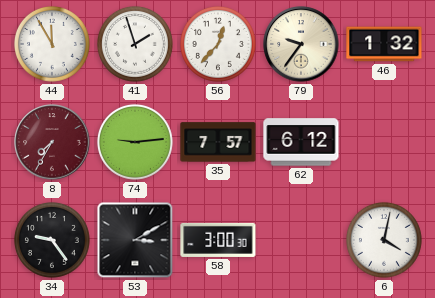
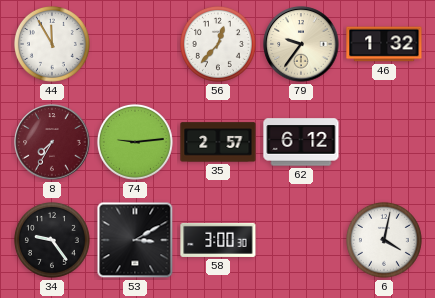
41: 1:57 -> none
35: 7:57 -> 2:57
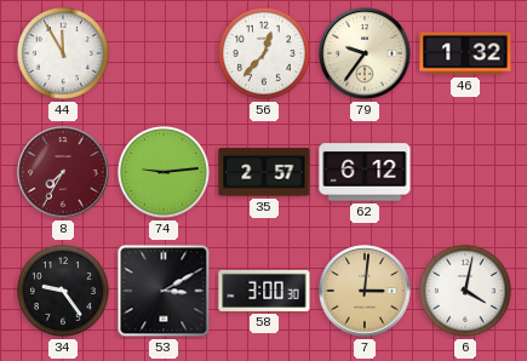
7: none -> 3:01
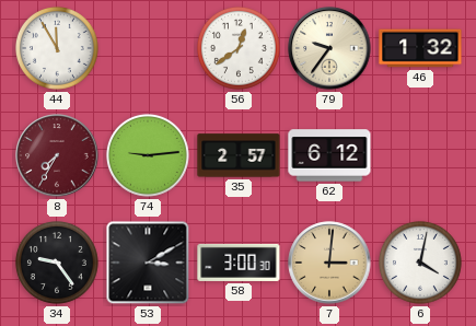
56: 12:37 -> 12:39
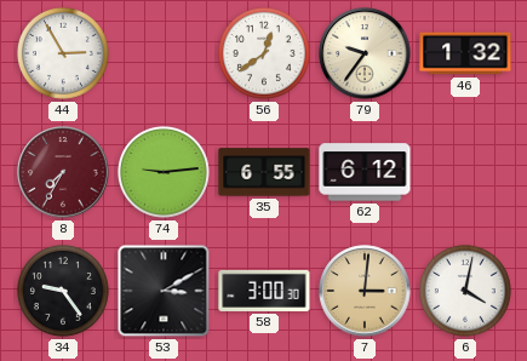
44: 11:55 -> 2:55
35: 2:57 -> 6:55
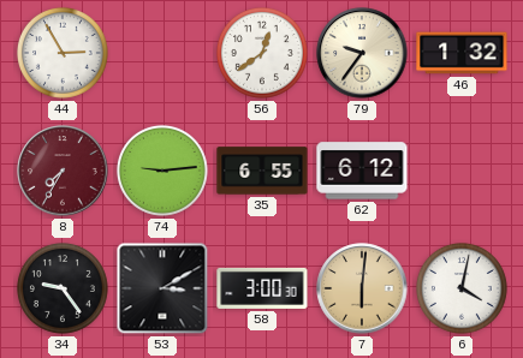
7: 3:01 -> 6:01
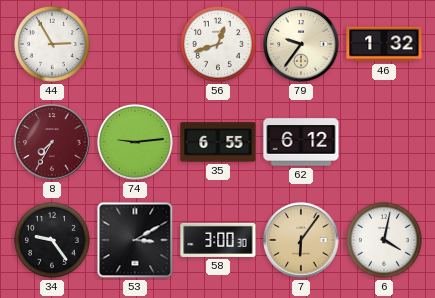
56: 12:39 -> 12:42
7: 6:01 -> 6:06
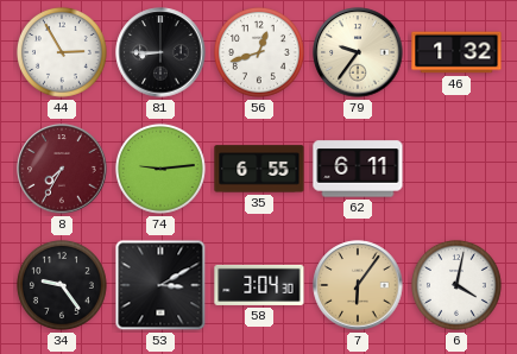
81: none -> 8:45
62: 6:12 -> 6:11
58: 3:00 -> 3:04
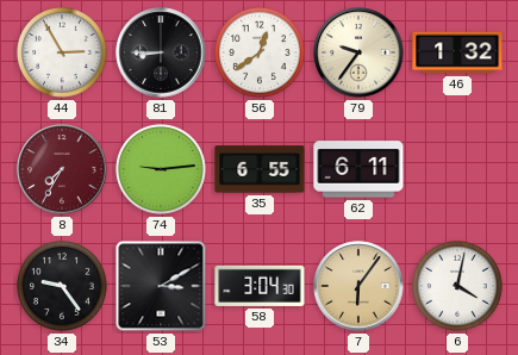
56: 12:42 -> 12:39
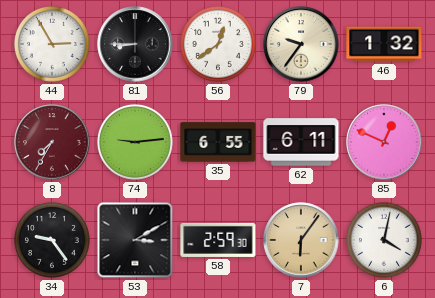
85: none -> 12:49
58: 3:04 -> 2:59
